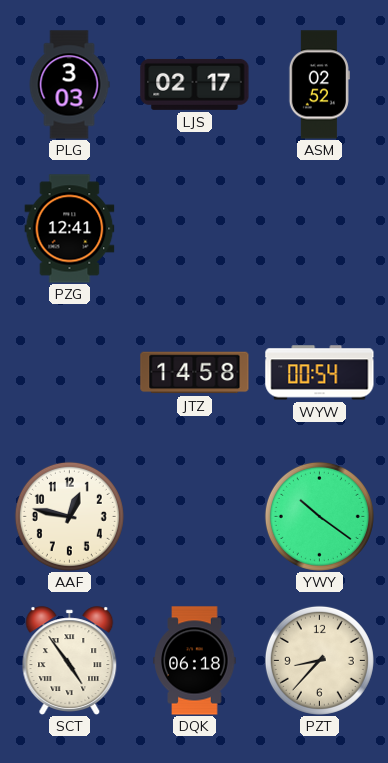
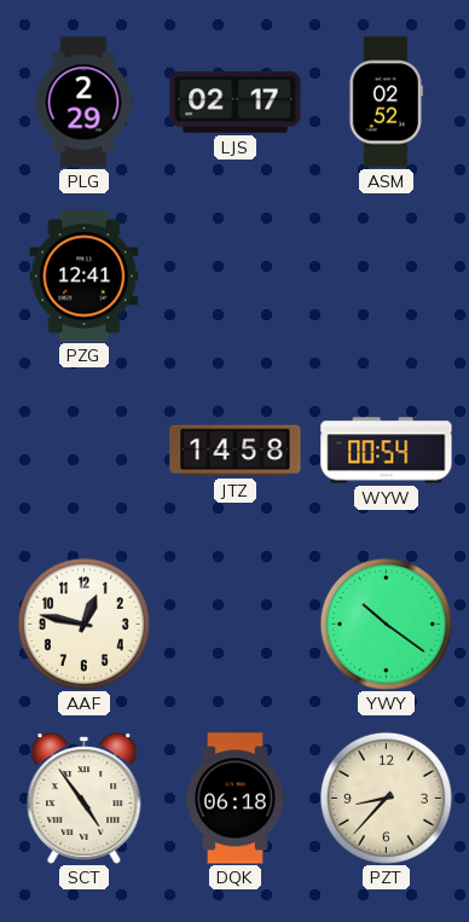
PLG: 3:03 -> 2:29
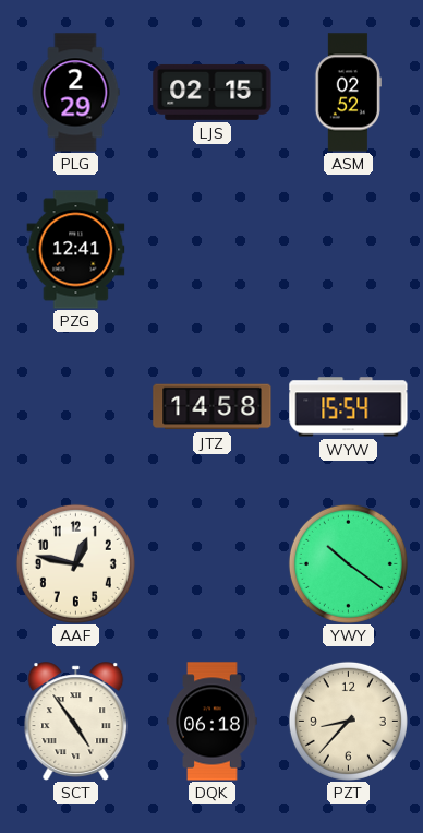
LJS: 02:17 -> 02:15
WYW: 00:54 -> 15:54
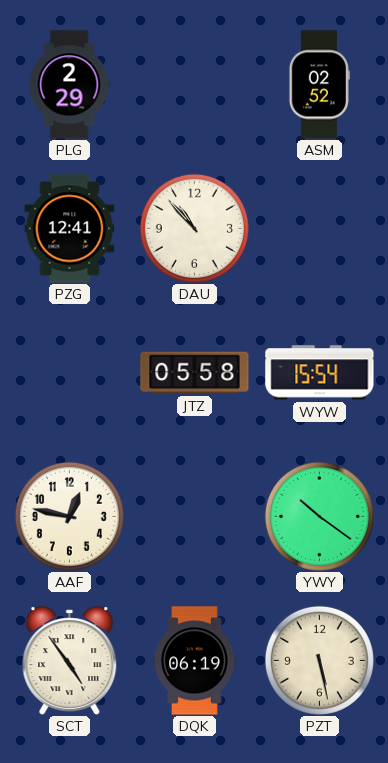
LJS: 02:15 -> none
DAU: none -> 10:53
JTZ: 14:58 -> 05:58
DQK: 06:18 -> 06:19
PZT: 8:37 -> 5:28
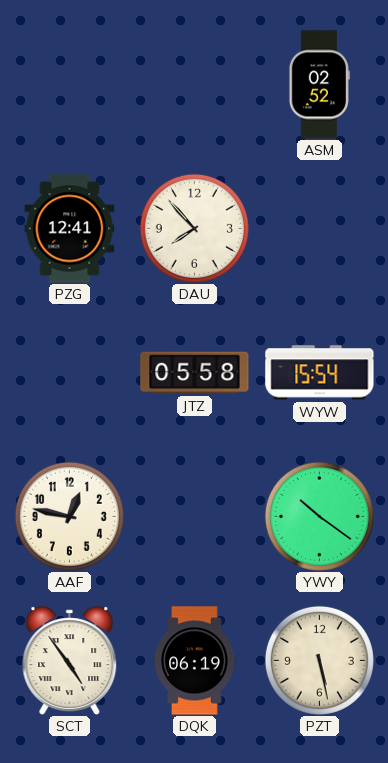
PLG: 2:29 -> none
DAU: 10:53 -> 7:53
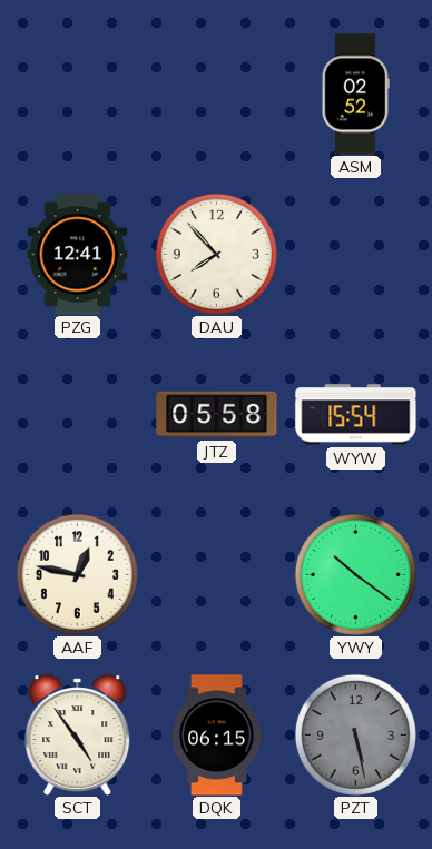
DQK: 06:19 -> 06:15
PZT dial: cream -> grey
